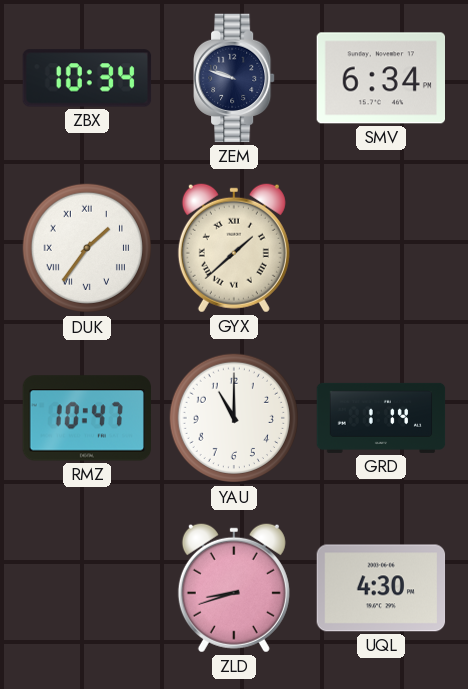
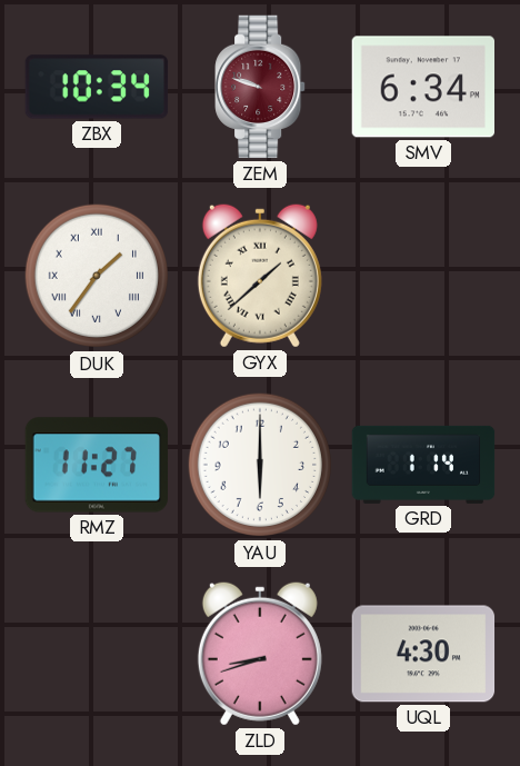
ZEM dial: navy -> burgundy
RMZ: 10:47 -> 11:27
YAU: 11:00 -> 6:00
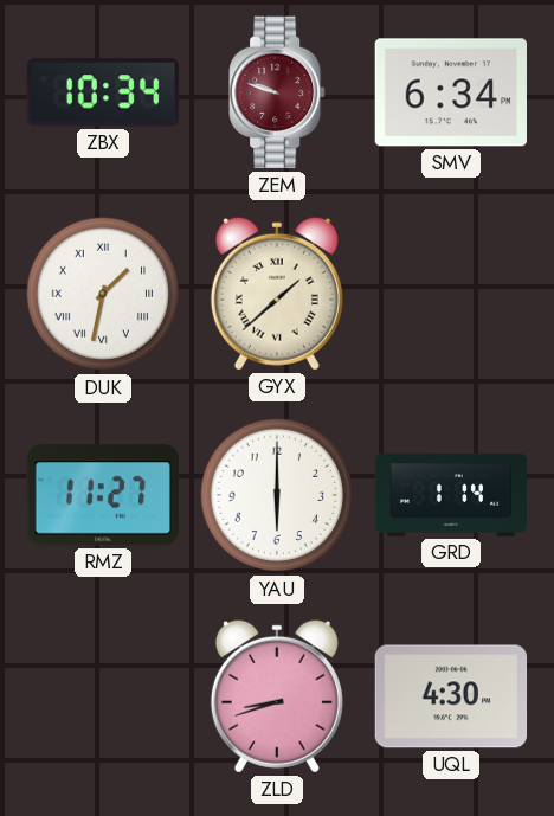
DUK: 1:36 -> 1:32
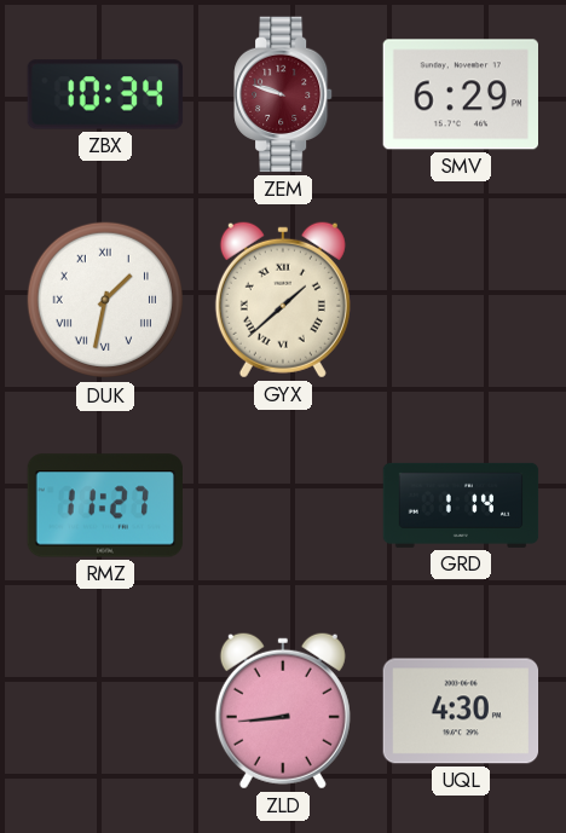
SMV: 6:34 -> 6:29
YAU: 6:00 -> none
ZLD: 8:42 -> 8:44
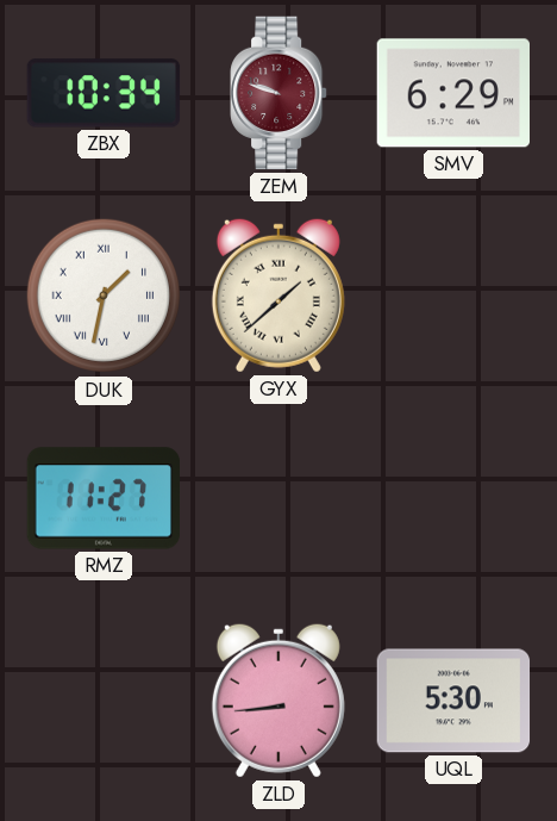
GRD: 1:14 -> none
UQL: 4:30 -> 5:30
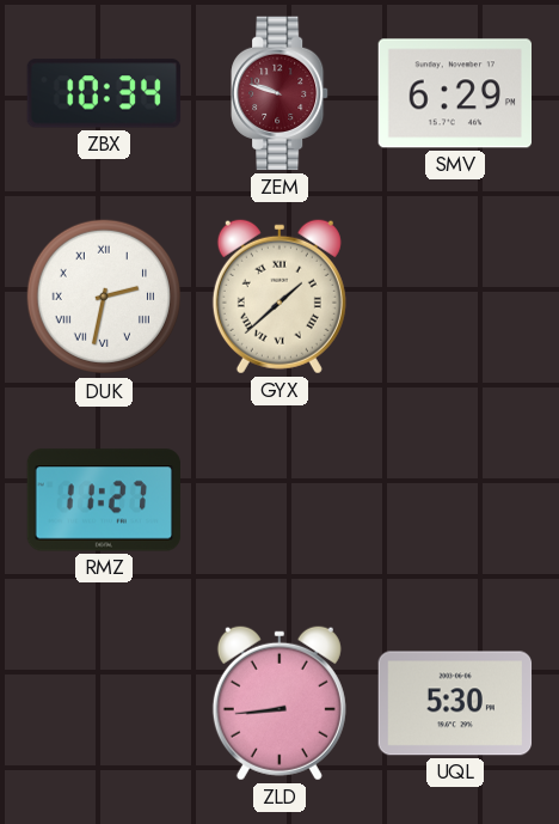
DUK: 1:32 -> 2:32
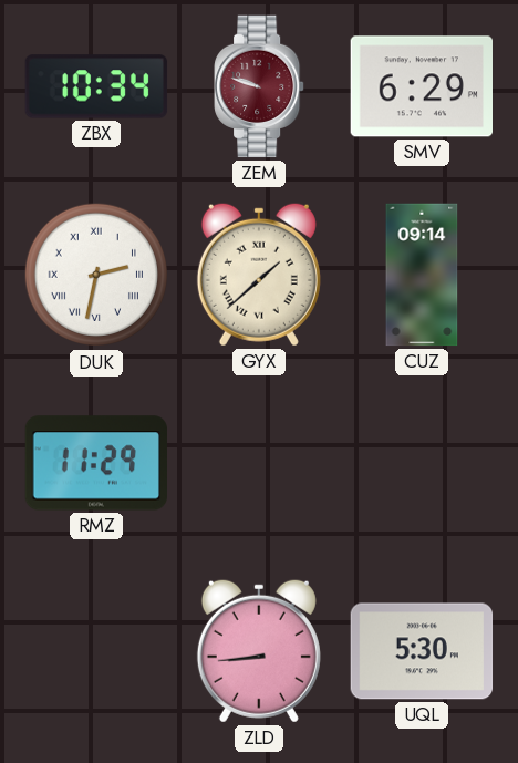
CUZ: none -> 09:14
RMZ: 11:27 -> 11:29
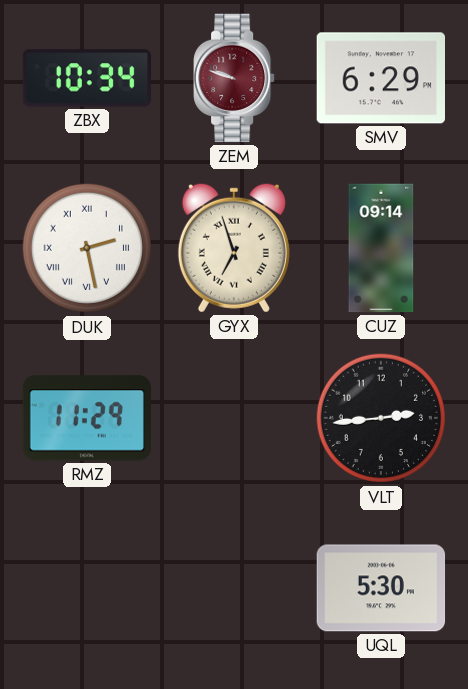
DUK: 2:32 -> 2:28
GYX: 1:38 -> 6:57
VLT: none -> 2:44
ZLD: 8:44 -> none
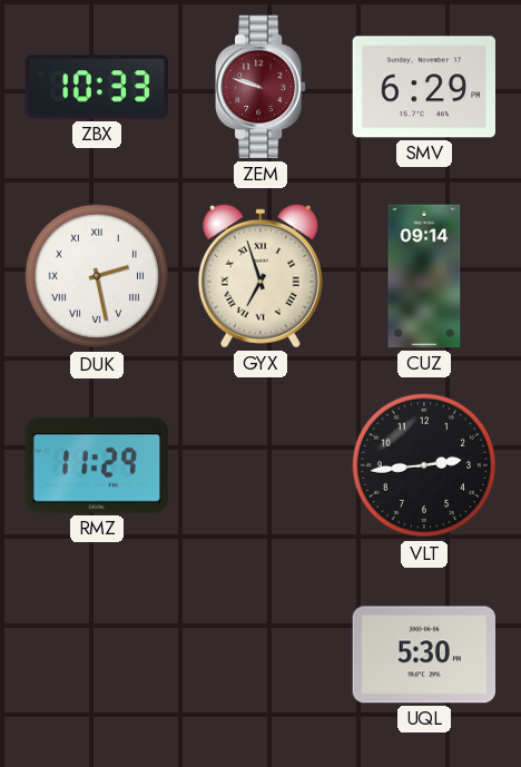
ZBX: 10:34 -> 10:33
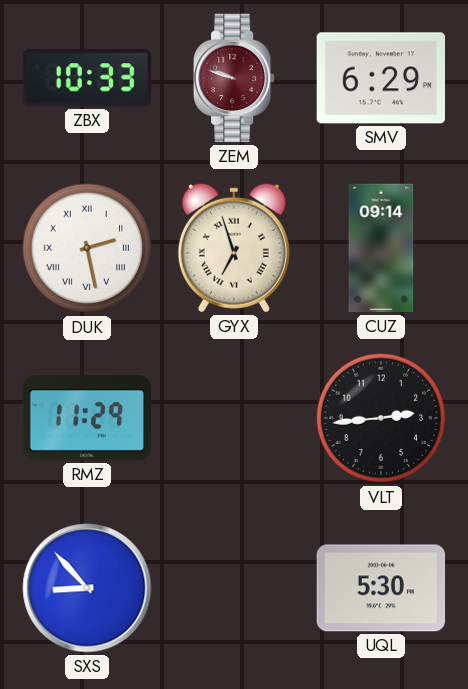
SXS: none -> 8:53
